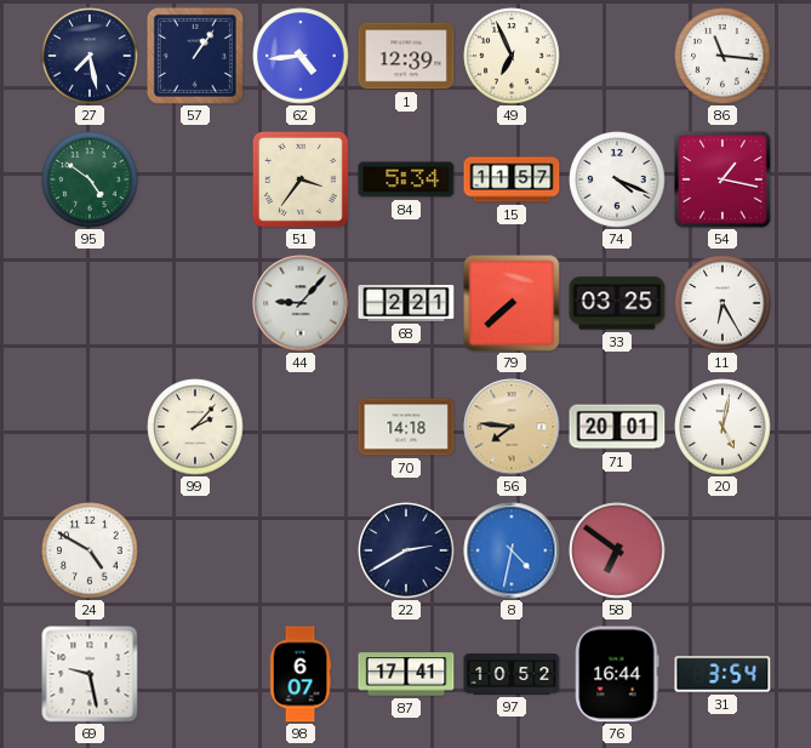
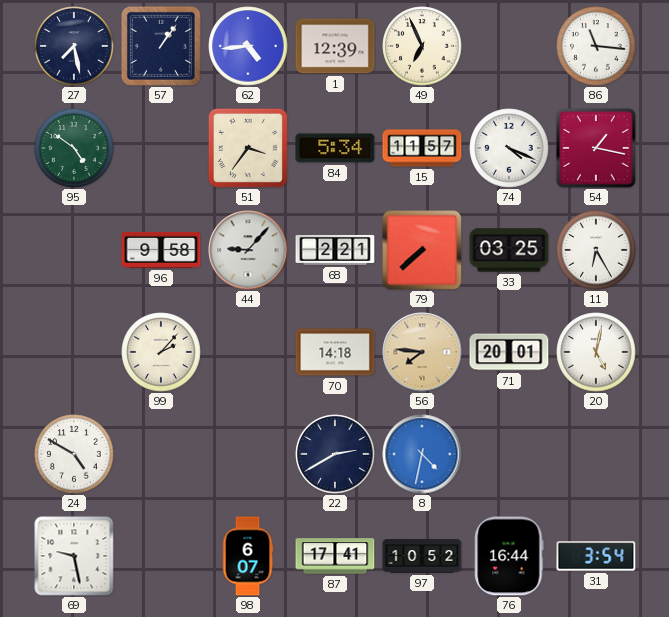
96: none -> 9:58
58: 6:51 -> none
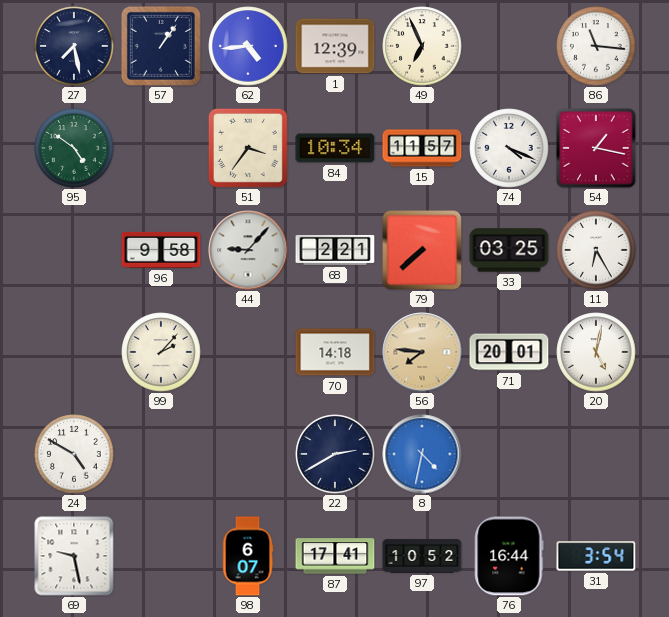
84: 5:34 -> 10:34
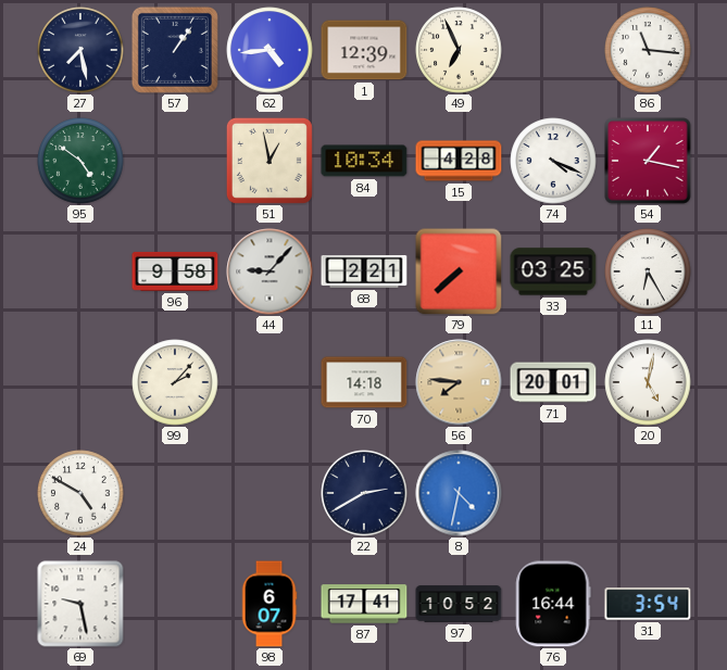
51: 3:36 -> 12:58
15: 11:57 -> 4:28
